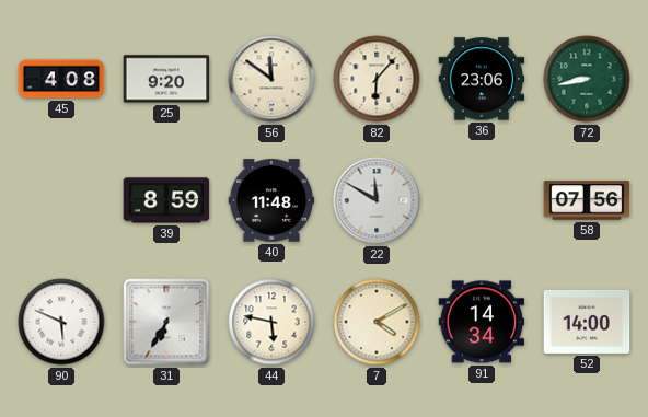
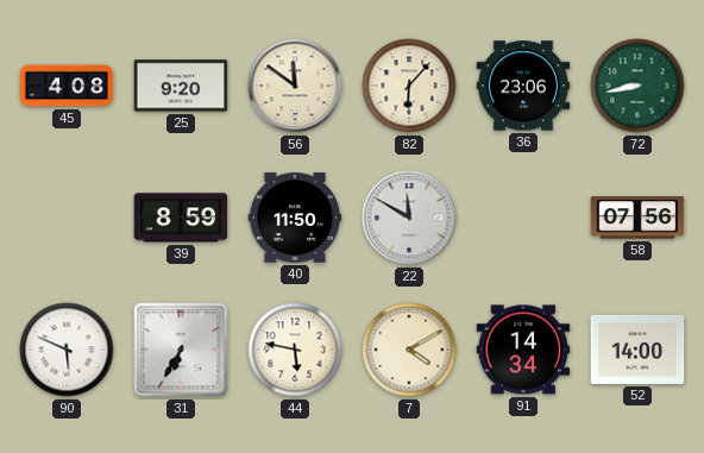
40: 11:48 -> 11:50
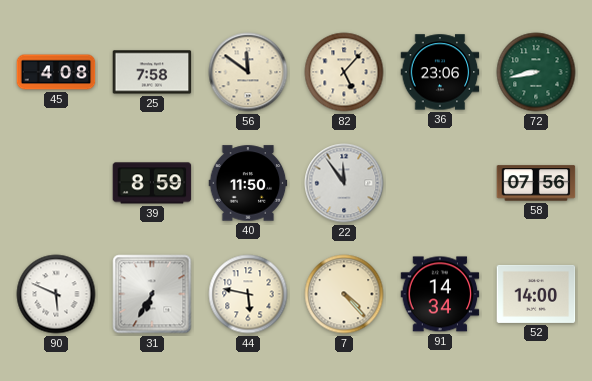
25: 9:20 -> 7:58
82: 6:07 -> 5:07
22: 11:50 -> 11:54
7: 4:10 -> 4:23
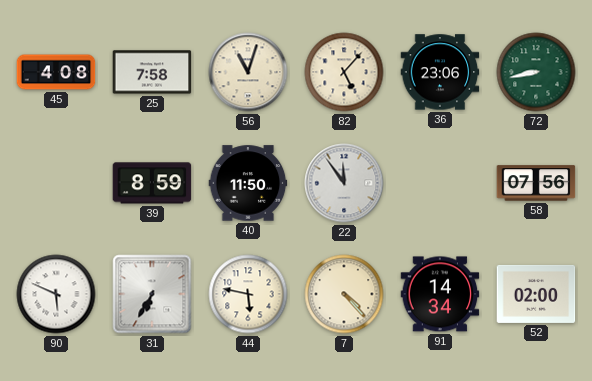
56: 11:51 -> 11:03
52: 14:00 -> 02:00
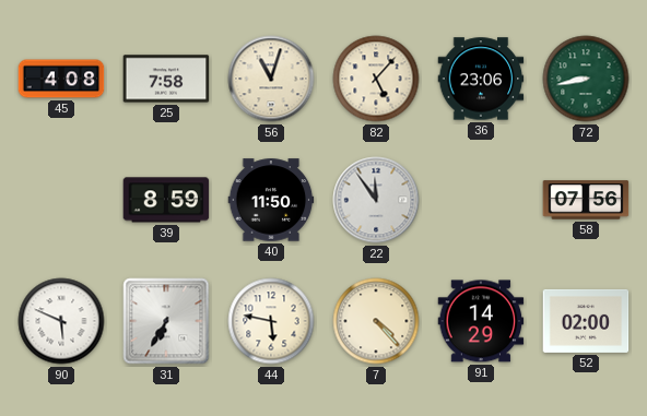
91: 14:34 -> 14:29
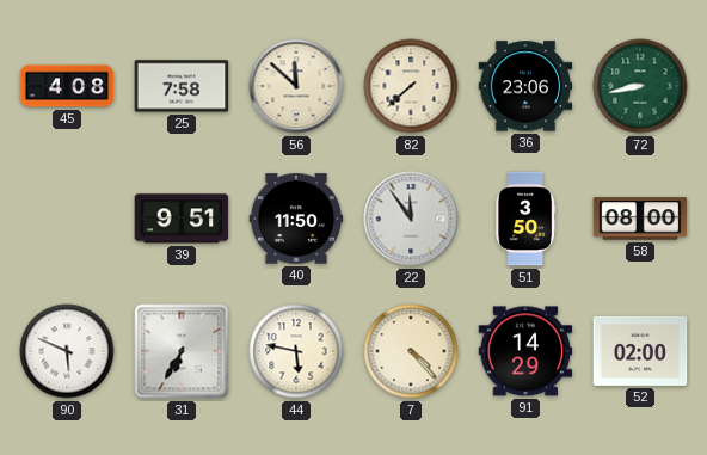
56: 11:03 -> 11:52
82: 5:07 -> 7:38
39: 8:59 -> 9:51
51: none -> 3:50
58: 07:56 -> 08:00
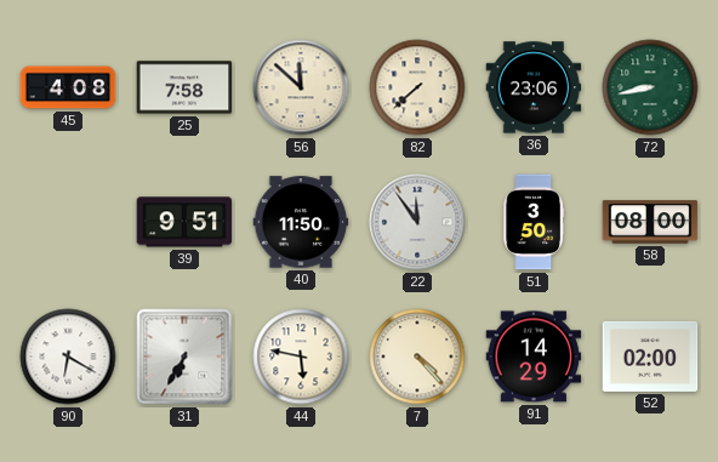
90: 5:49 -> 6:20
